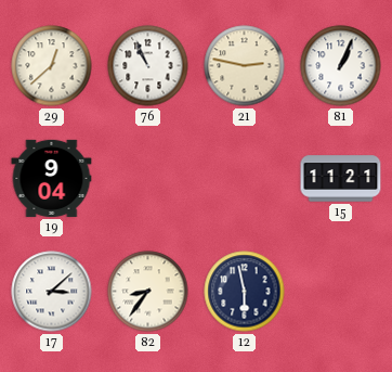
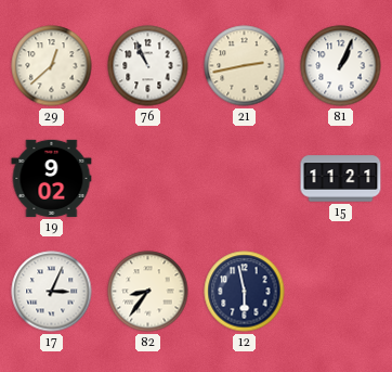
21: 2:47 -> 2:43
19: 9:04 -> 9:02
17: 3:08 -> 3:04
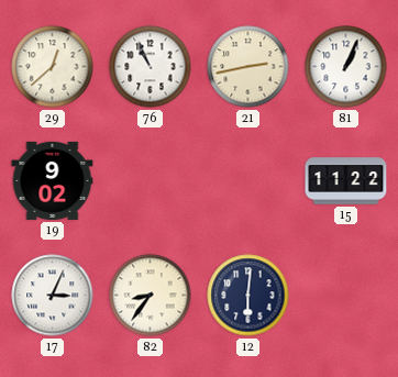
15: 11:21 -> 11:22
12: 5:58 -> 6:01
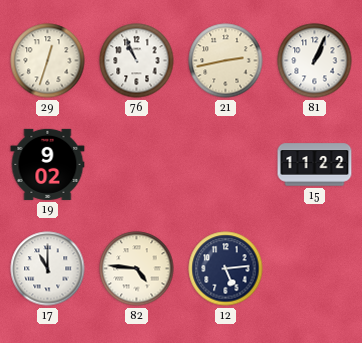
29: 12:38 -> 12:33
17: 3:04 -> 11:00
82: 8:36 -> 4:46
12: 6:01 -> 5:14
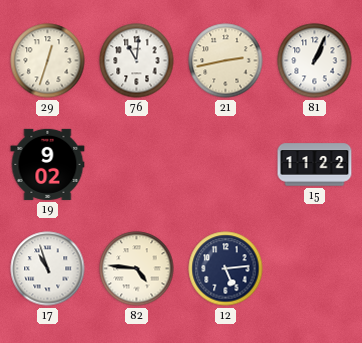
76: 10:56 -> 11:01
17: 11:00 -> 10:57
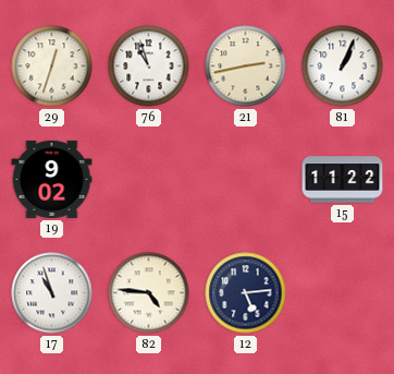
76: 11:01 -> 10:57
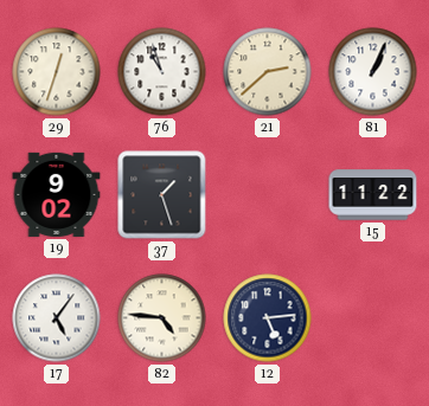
21: 2:43 -> 2:38
37: none -> 1:27
17: 10:57 -> 5:06
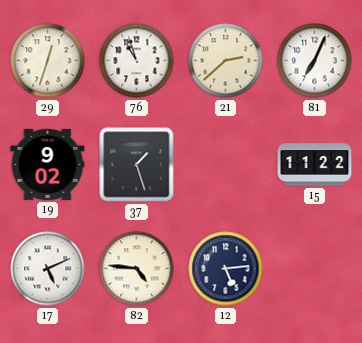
81: 1:04 -> 7:04
17: 5:06 -> 5:11
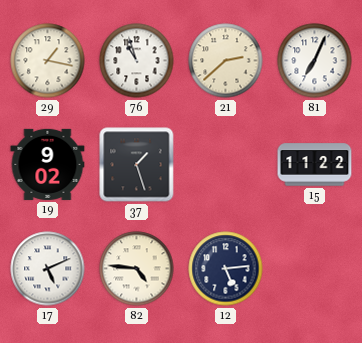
29: 12:33 -> 1:17
